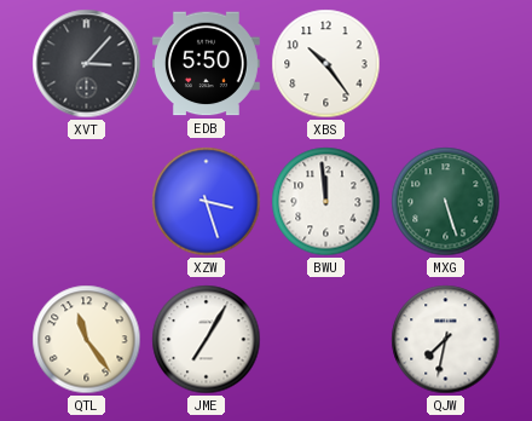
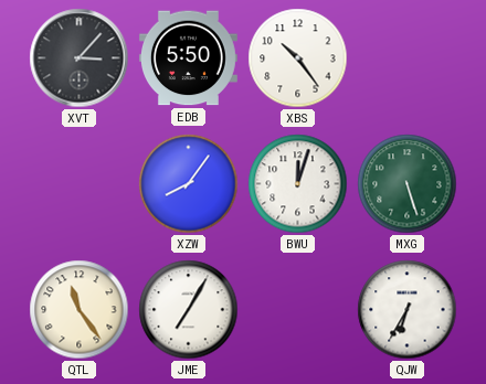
XZW: 3:27 -> 8:06
BWU: 11:59 -> 12:03
QJW: 7:32 -> 6:35
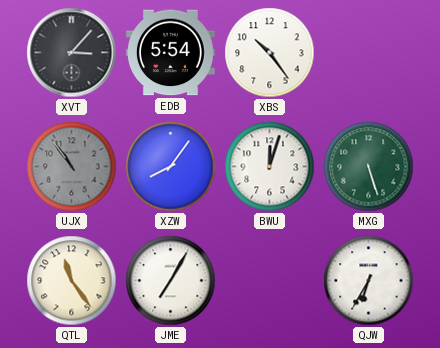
EDB: 5:50 -> 5:54
UJX: none -> 10:54
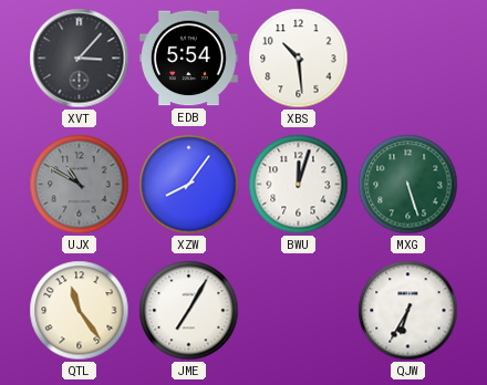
XBS: 10:24 -> 10:29
UJX: 10:54 -> 10:50
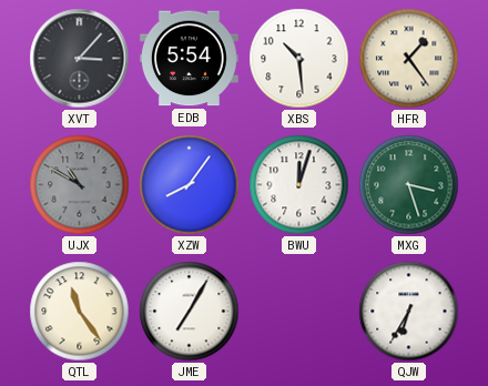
HFR: none -> 1:24
MXG: 5:27 -> 3:27
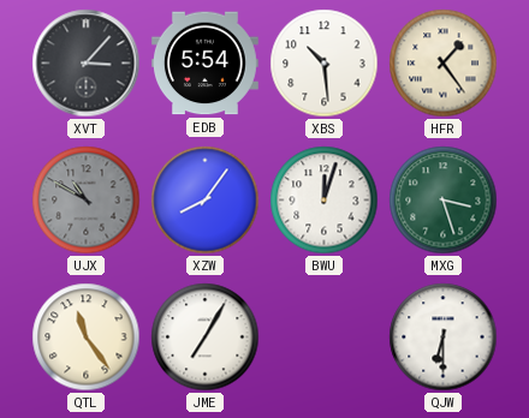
QJW: 6:35 -> 6:30
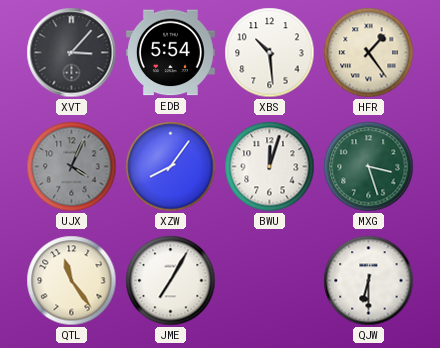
UJX: 10:50 -> 4:04
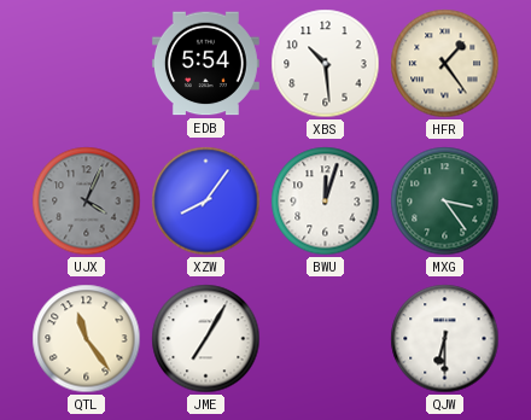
XVT: 3:07 -> none
MXG: 3:27 -> 3:24
